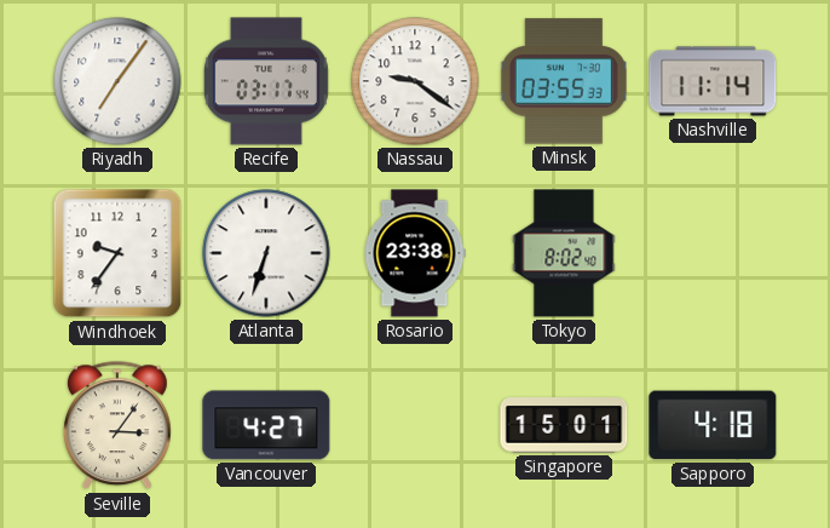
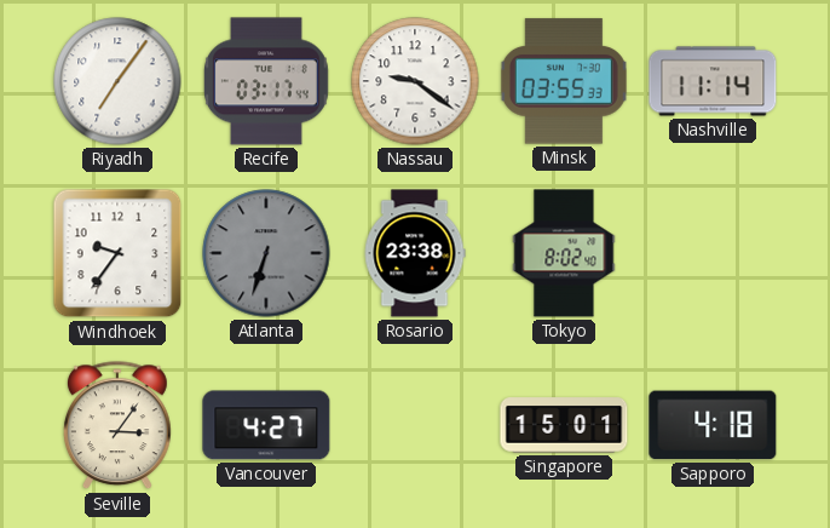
Atlanta dial: white -> grey
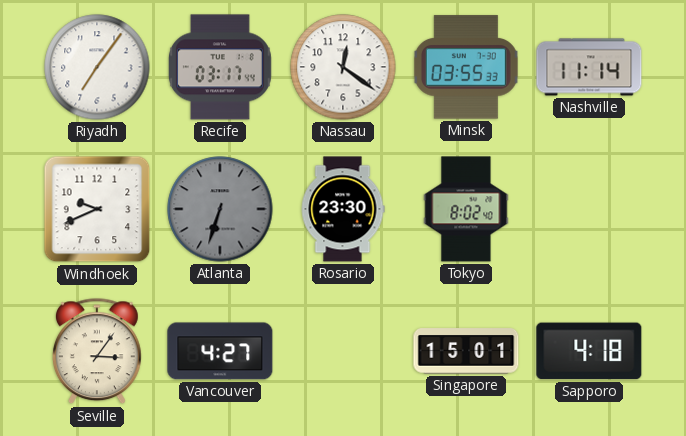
Nassau: 9:21 -> 12:21
Windhoek: 9:36 -> 9:41
Rosario: 23:38 -> 23:30
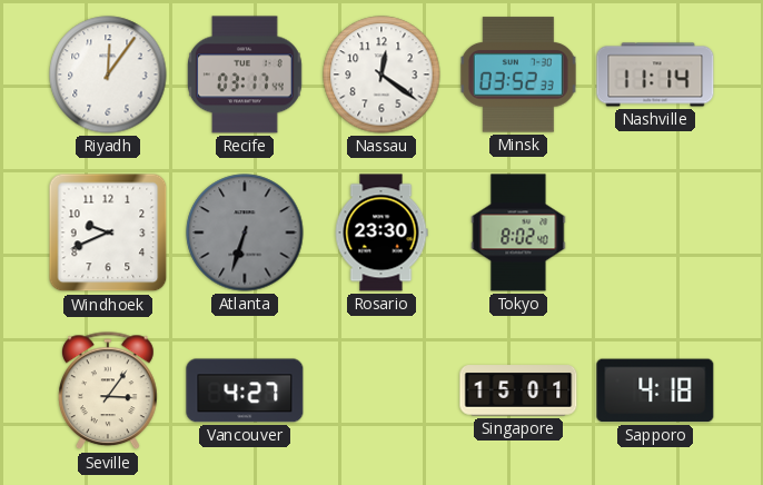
Riyadh: 7:06 -> 12:06
Minsk: 03:55 -> 03:52
